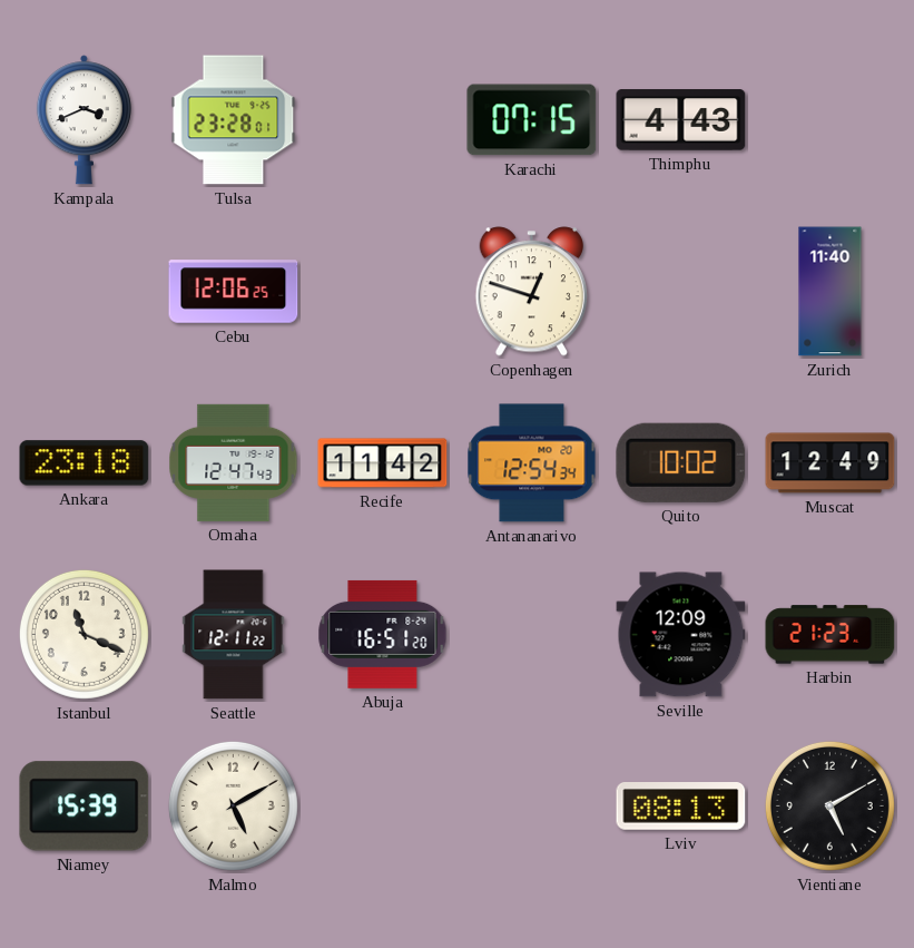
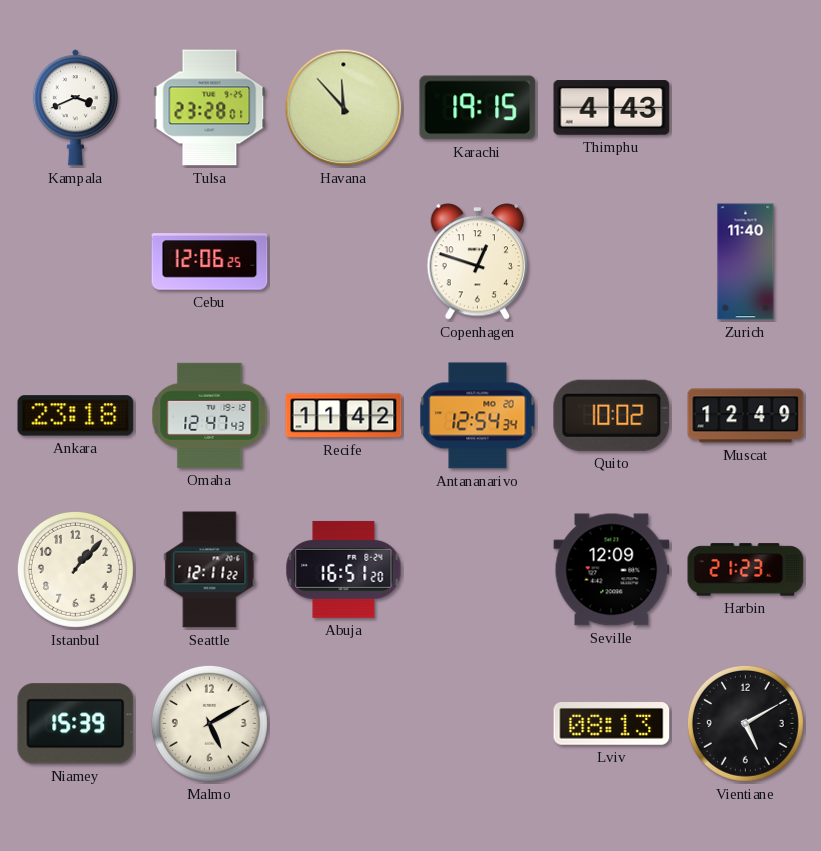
Havana: none -> 11:53
Karachi: 07:15 -> 19:15
Istanbul: 11:19 -> 1:07
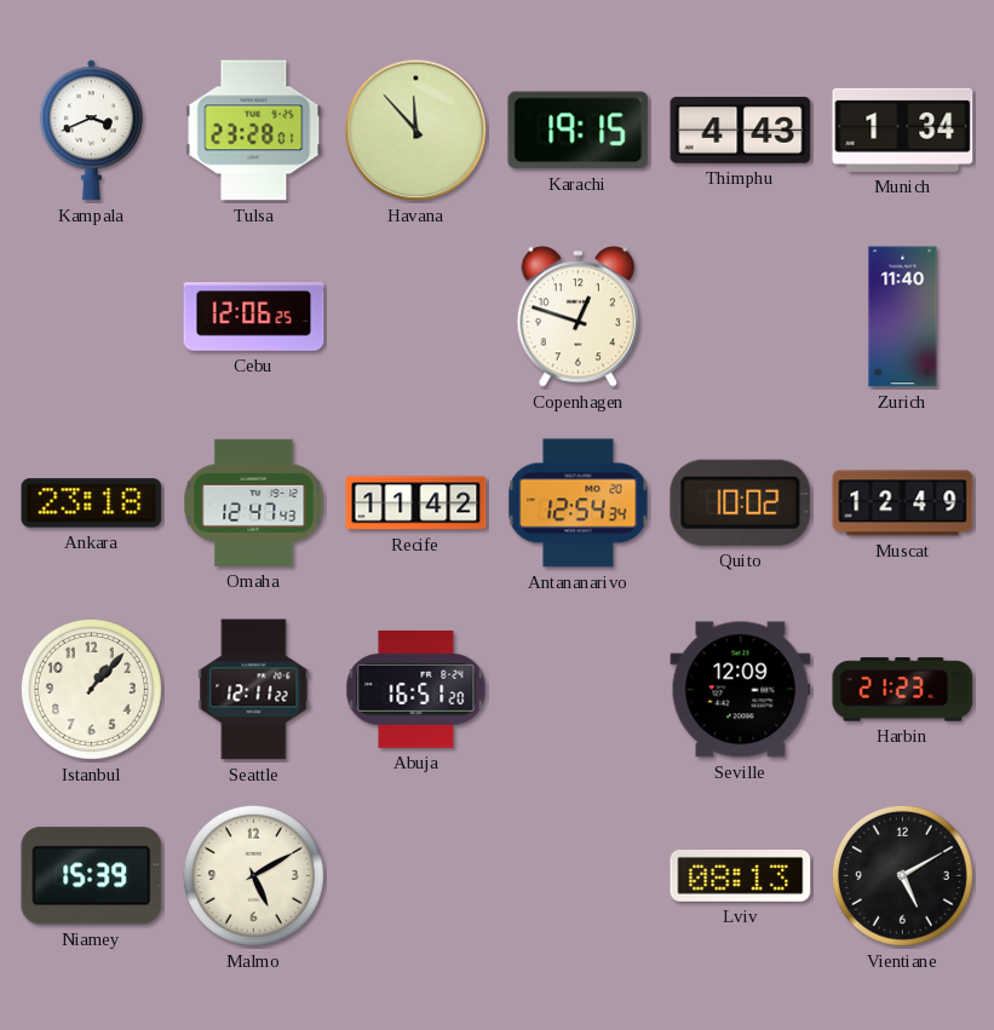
Munich: none -> 1:34
